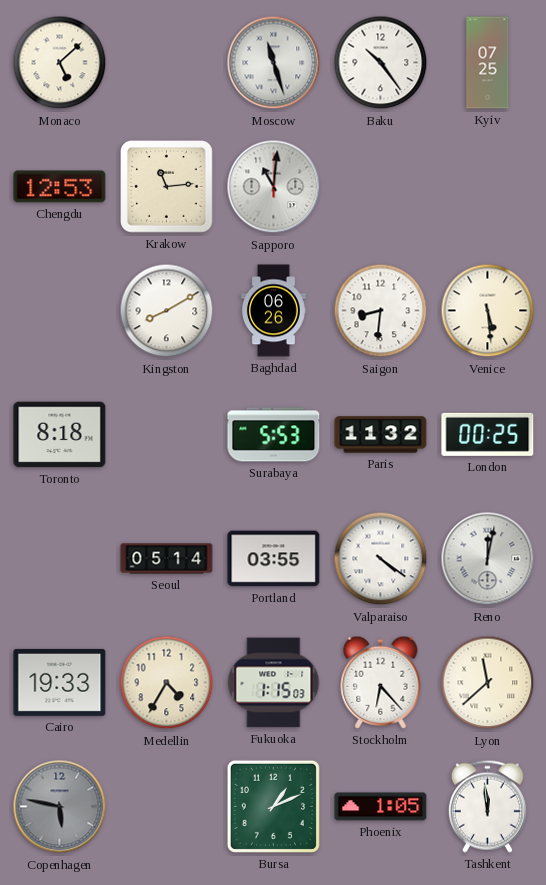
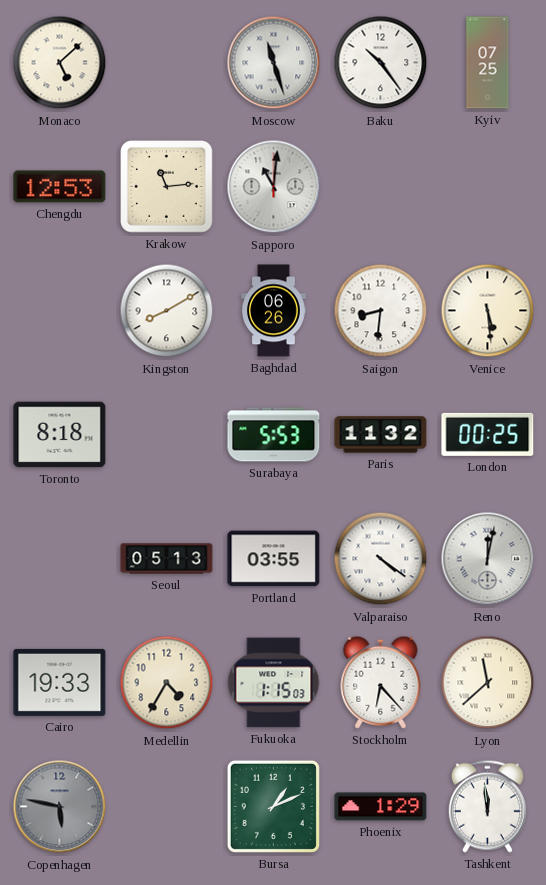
Seoul: 05:14 -> 05:13
Phoenix: 1:05 -> 1:29
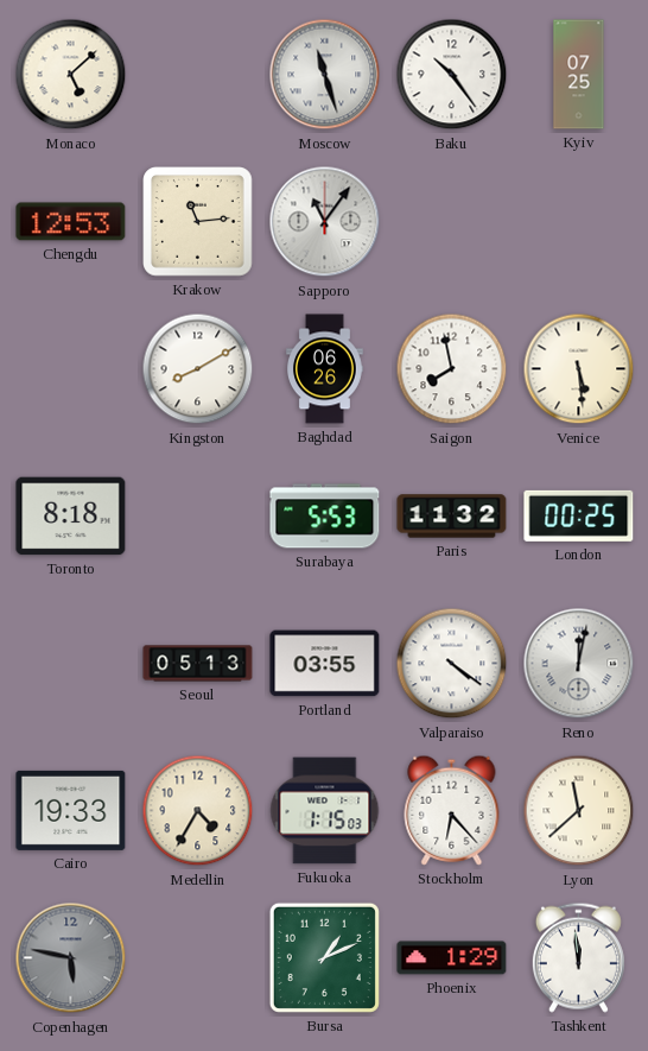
Sapporo: 11:01 -> 11:06
Saigon: 8:31 -> 7:58
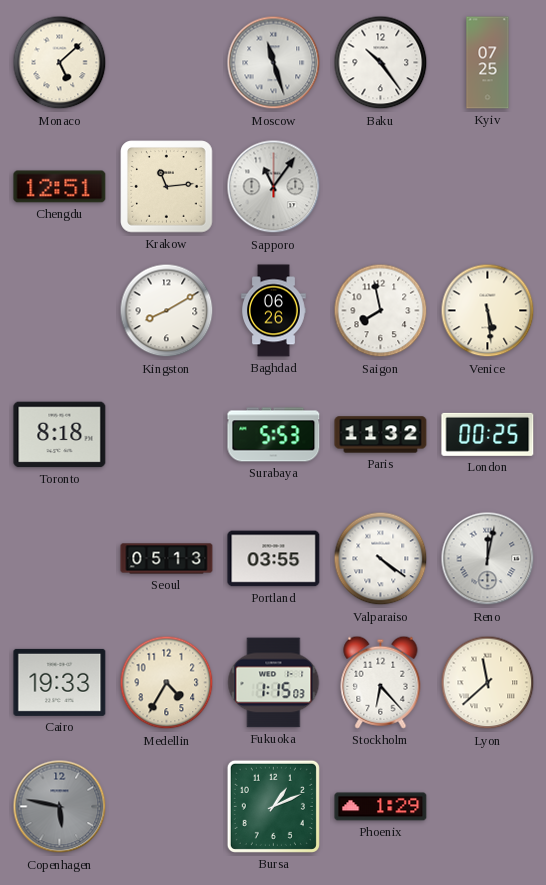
Chengdu: 12:53 -> 12:51
Tashkent: 11:59 -> none
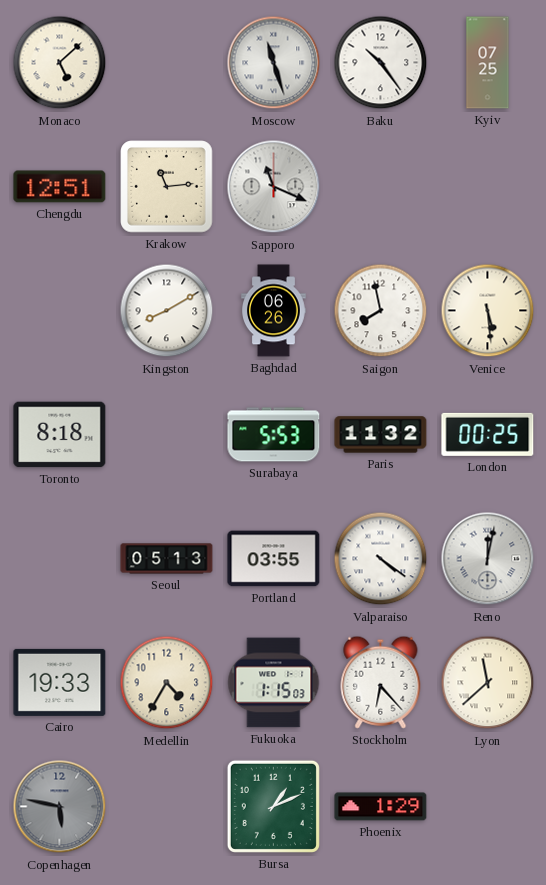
Sapporo: 11:06 -> 11:19
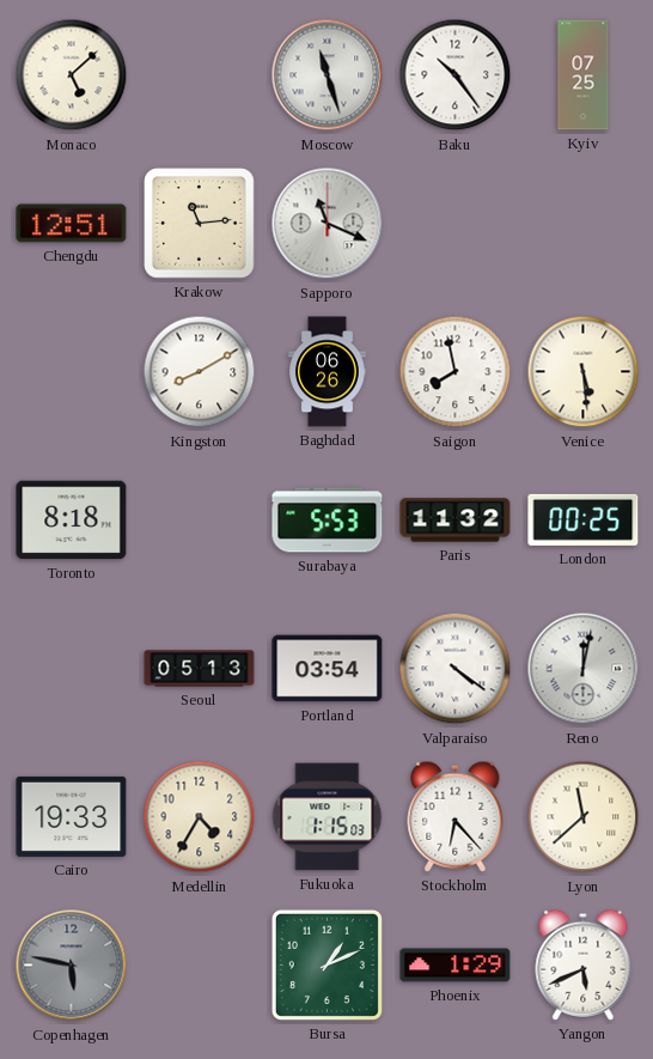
Portland: 03:55 -> 03:54
Yangon: none -> 5:41
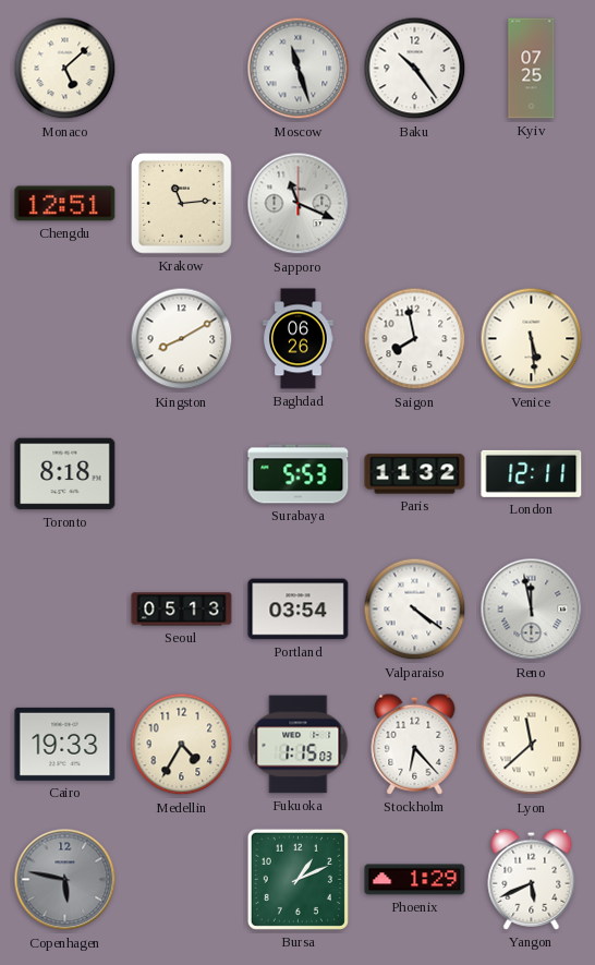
London: 00:25 -> 12:11
Reno: 12:02 -> 11:58
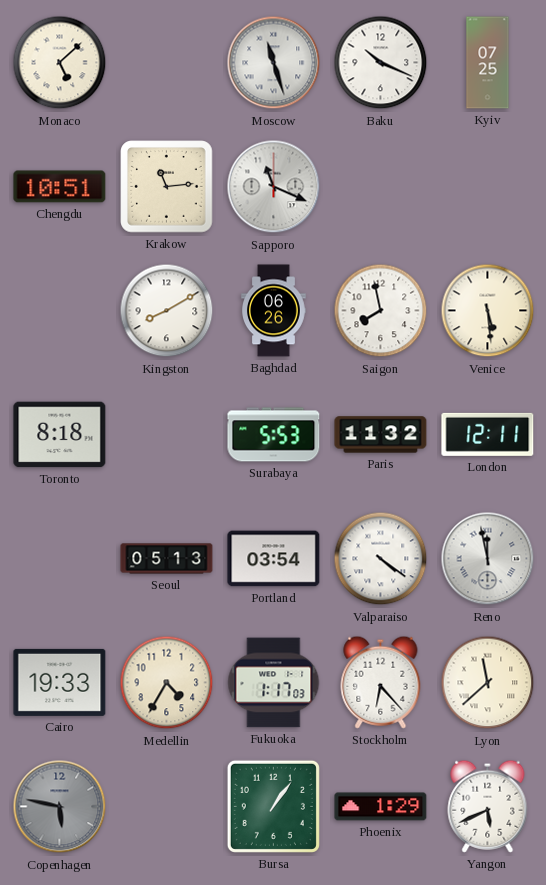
Baku: 10:24 -> 10:19
Chengdu: 12:51 -> 10:51
Fukuoka: 1:15 -> 1:17
Bursa: 1:11 -> 1:06
